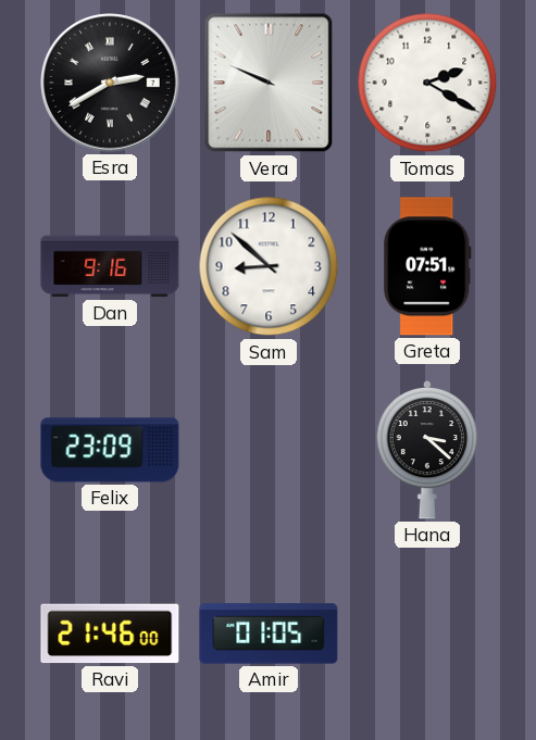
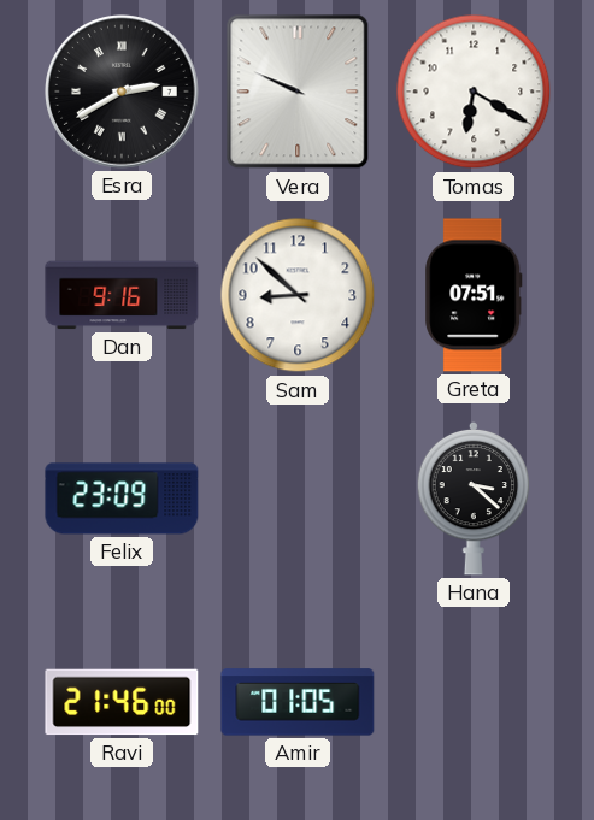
Tomas: 2:20 -> 6:20
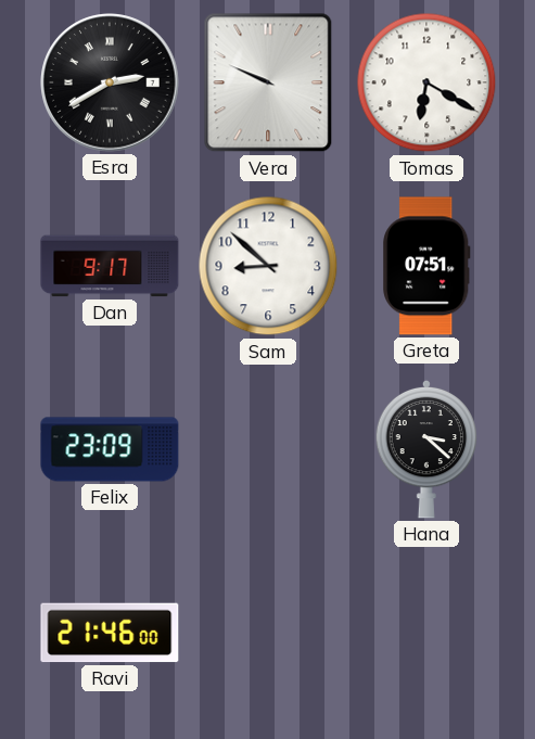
Dan: 9:16 -> 9:17
Amir: 01:05 -> none
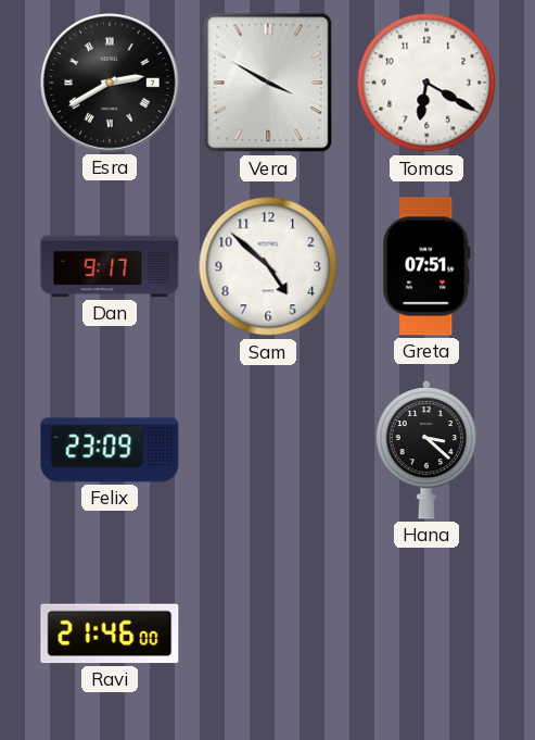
Vera: 9:49 -> 3:50
Sam: 8:52 -> 4:52
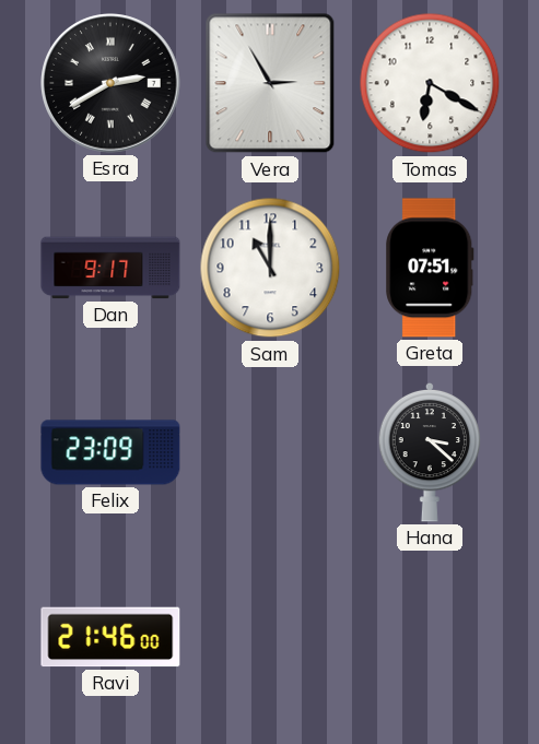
Vera: 3:50 -> 2:55
Sam: 4:52 -> 11:00
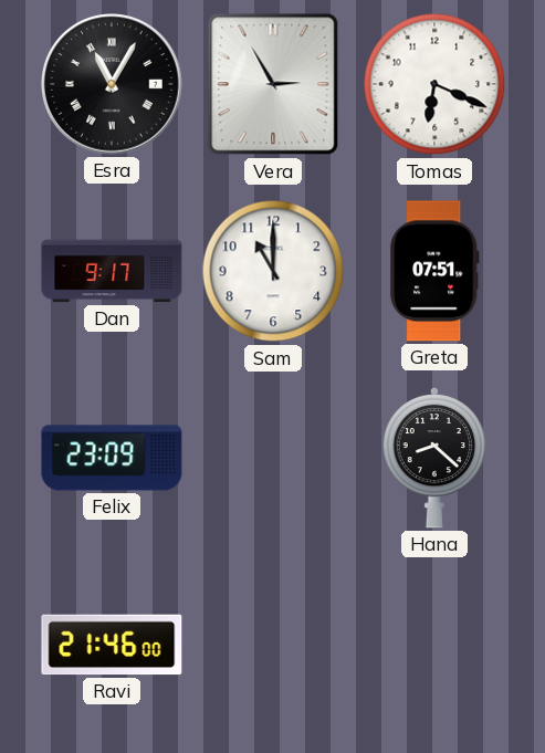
Esra: 2:40 -> 11:05
Tomas: 6:20 -> 6:19
Hana: 3:22 -> 8:22
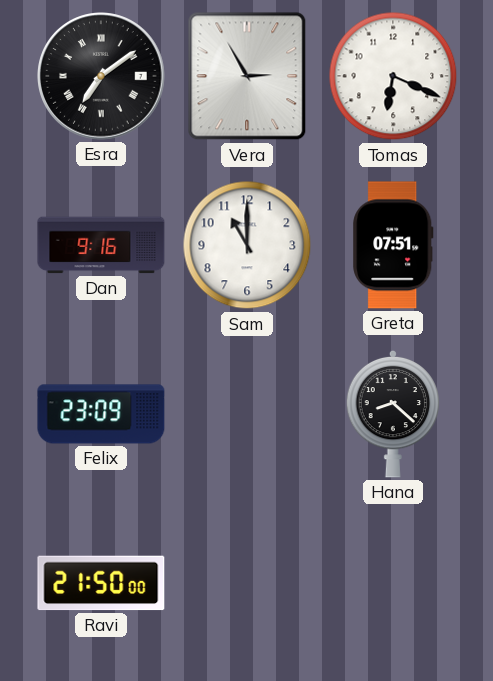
Esra: 11:05 -> 7:09
Dan: 9:17 -> 9:16
Ravi: 21:46 -> 21:50
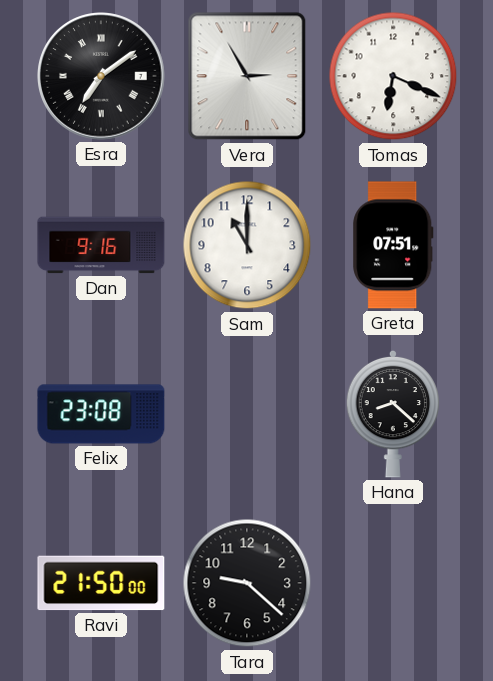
Felix: 23:09 -> 23:08
Tara: none -> 9:22
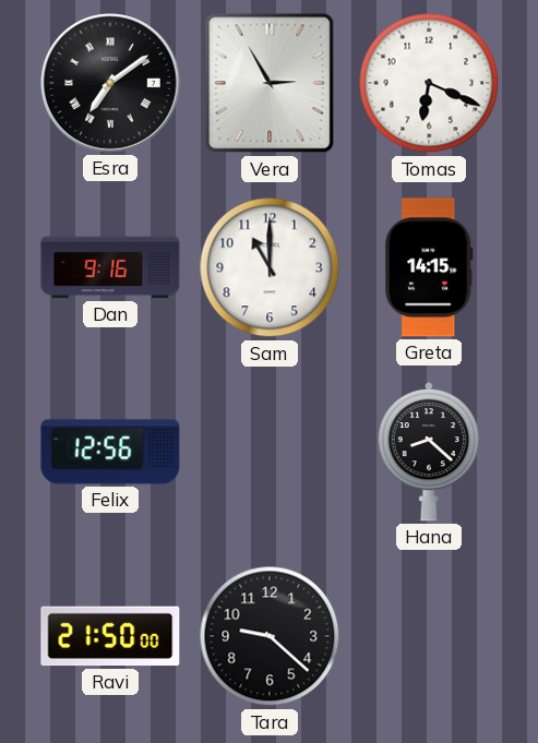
Greta: 07:51 -> 14:15
Felix: 23:08 -> 12:56
